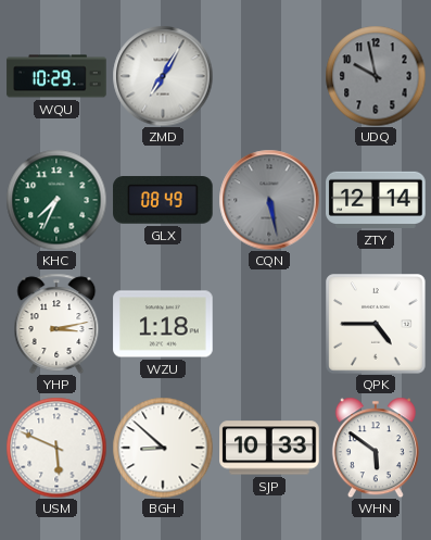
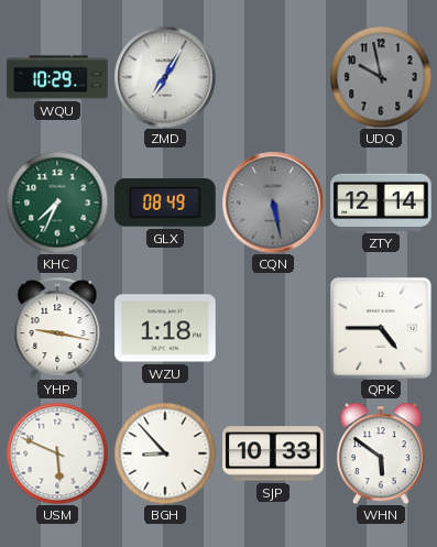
YHP: 3:13 -> 9:17
BGH: 8:52 -> 8:53
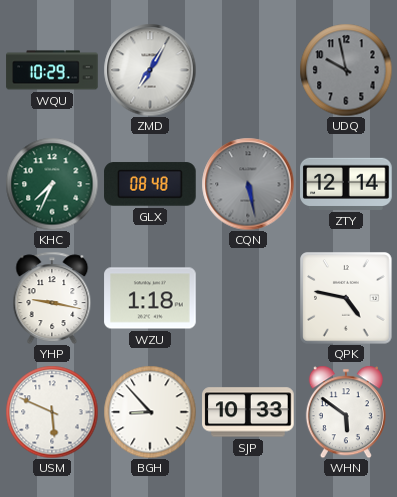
GLX: 08:49 -> 08:48
QPK: 4:45 -> 4:47
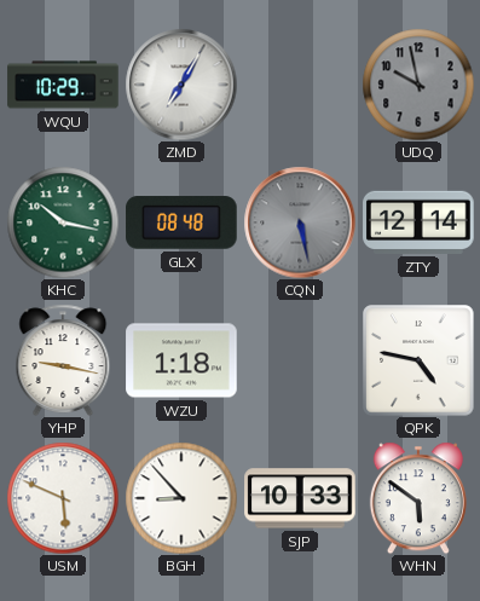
KHC: 7:34 -> 10:17
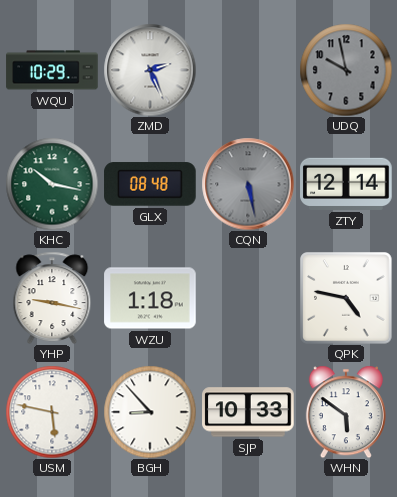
ZMD: 7:05 -> 2:26
USM: 5:49 -> 5:47
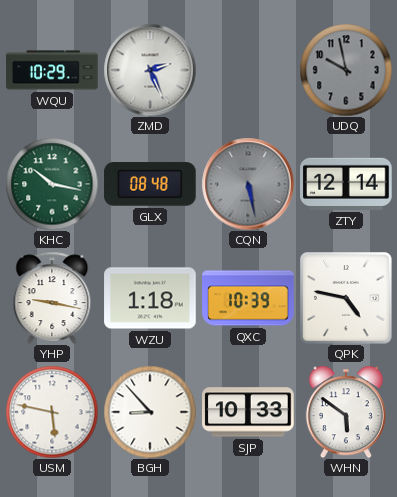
QXC: none -> 10:39
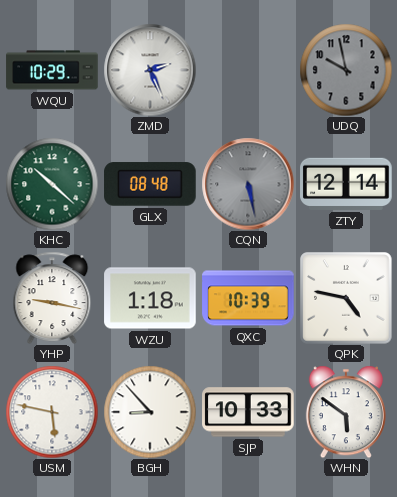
KHC: 10:17 -> 10:22
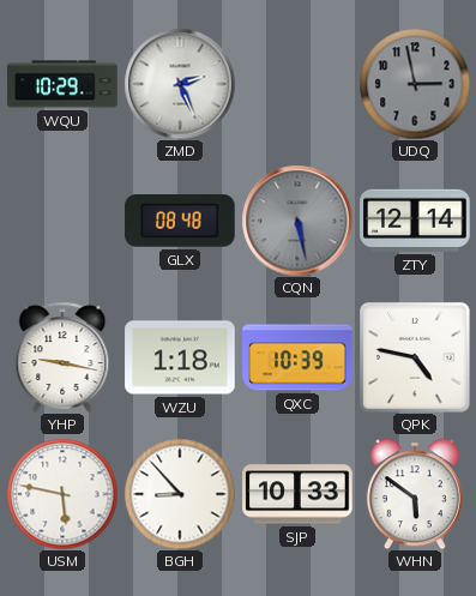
UDQ: 9:58 -> 2:58
KHC: 10:22 -> none
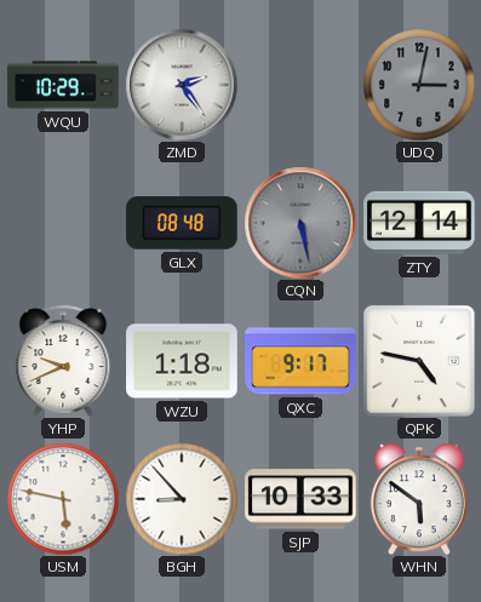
ZMD: 2:26 -> 2:24
UDQ: 2:58 -> 3:02
YHP: 9:17 -> 9:41
QXC: 10:39 -> 9:17
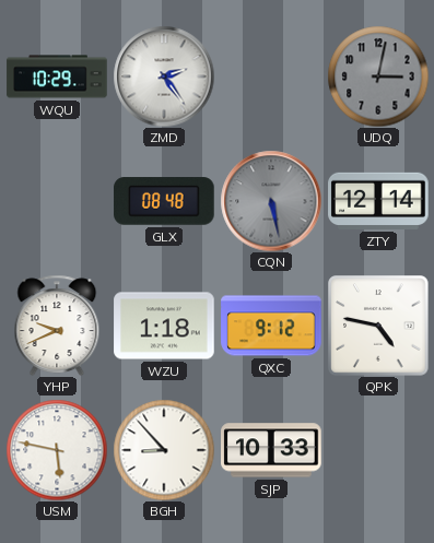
QXC: 9:17 -> 9:12
WHN: 5:51 -> none
